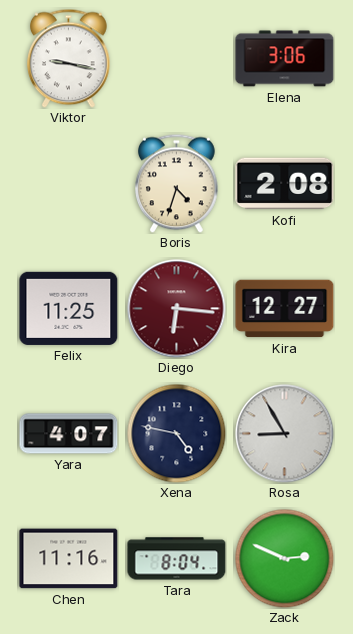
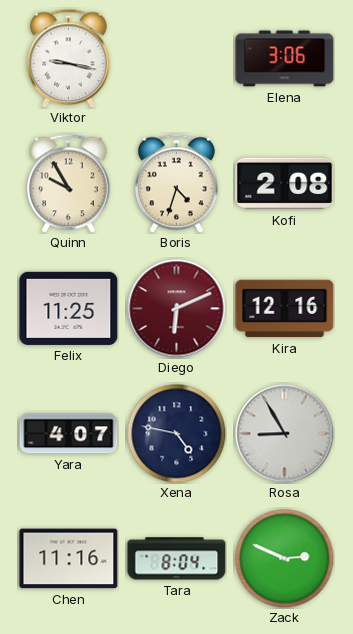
Quinn: none -> 9:55
Diego: 6:16 -> 6:11
Kira: 12:27 -> 12:16
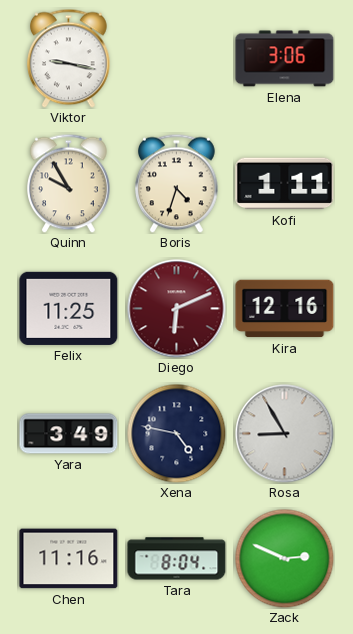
Kofi: 2:08 -> 1:11
Yara: 4:07 -> 3:49
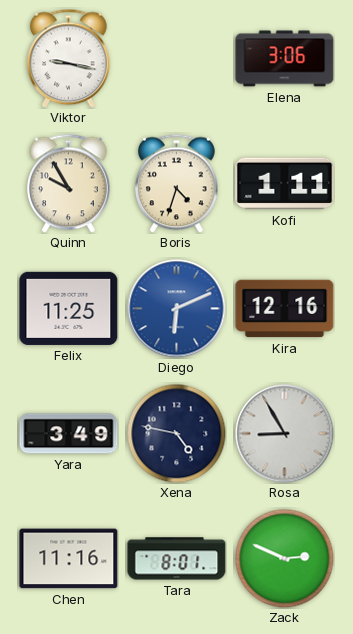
Diego dial: burgundy -> blue
Tara: 8:04 -> 8:01
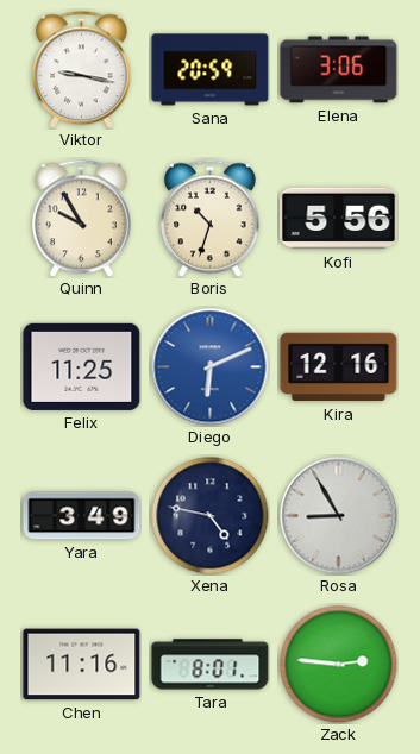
Sana: none -> 20:59
Boris: 4:33 -> 10:33
Kofi: 1:11 -> 5:56
Zack: 2:49 -> 2:46
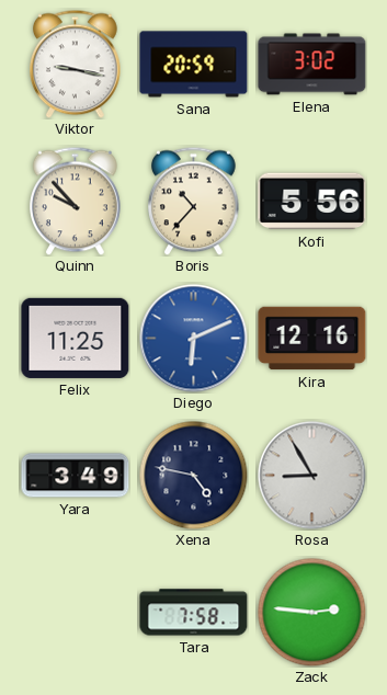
Elena: 3:06 -> 3:02
Quinn: 9:55 -> 9:53
Boris: 10:33 -> 10:37
Chen: 11:16 -> none
Tara: 8:01 -> 7:58
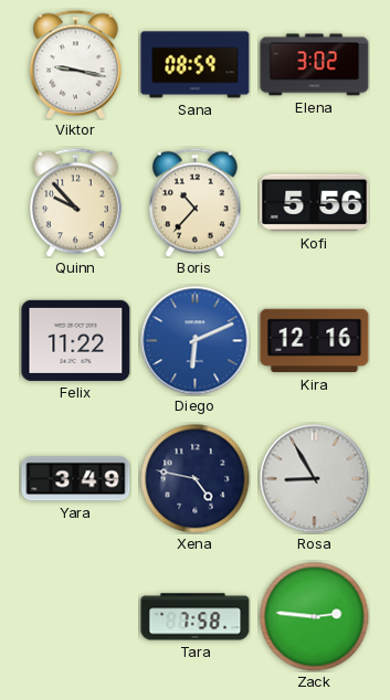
Sana: 20:59 -> 08:59
Felix: 11:25 -> 11:22
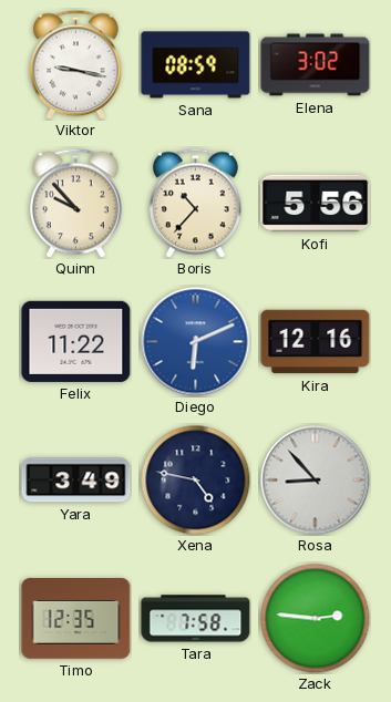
Rosa: 8:55 -> 8:53
Timo: none -> 12:35
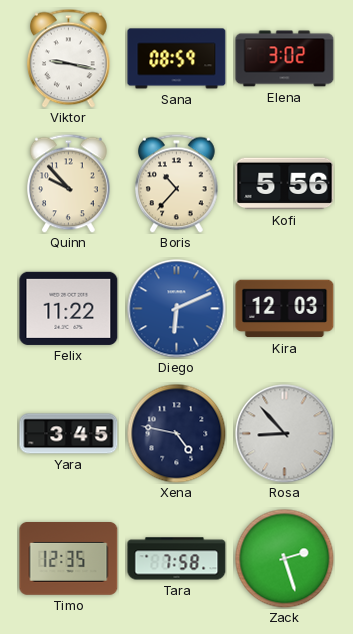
Kira: 12:16 -> 12:03
Yara: 3:49 -> 3:45
Zack: 2:46 -> 2:27
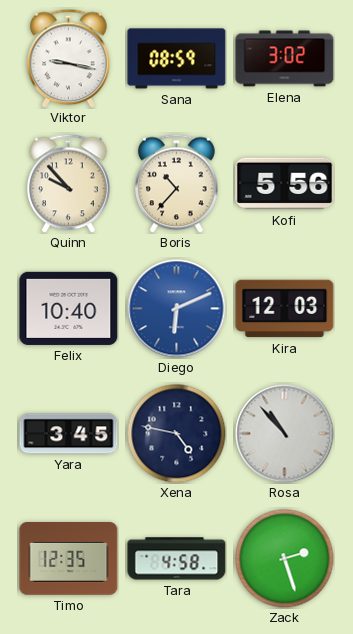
Felix: 11:22 -> 10:40
Rosa: 8:53 -> 10:53
Tara: 7:58 -> 4:58
